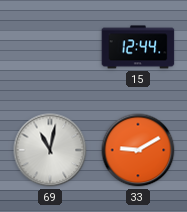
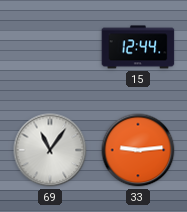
69: 11:02 -> 11:06
33: 9:10 -> 9:14
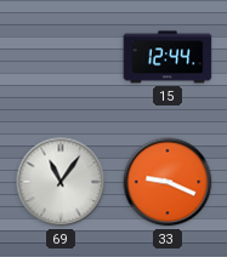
33: 9:14 -> 9:19
